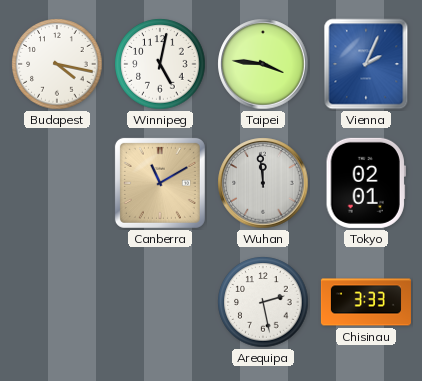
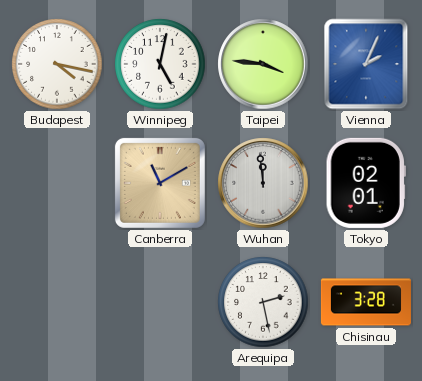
Chisinau: 3:33 -> 3:28
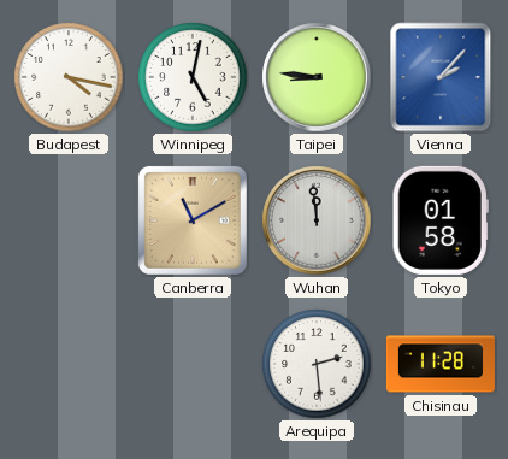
Taipei: 3:46 -> 8:46
Vienna: 2:04 -> 2:07
Tokyo: 02:01 -> 01:58
Arequipa: 2:28 -> 2:29
Chisinau: 3:28 -> 11:28
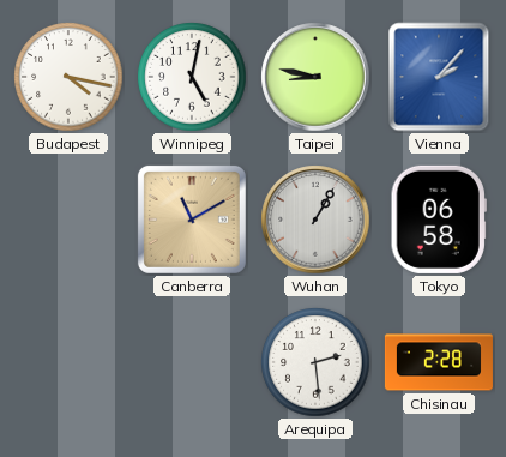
Taipei: 8:46 -> 8:47
Wuhan: 11:59 -> 1:05
Tokyo: 01:58 -> 06:58
Chisinau: 11:28 -> 2:28
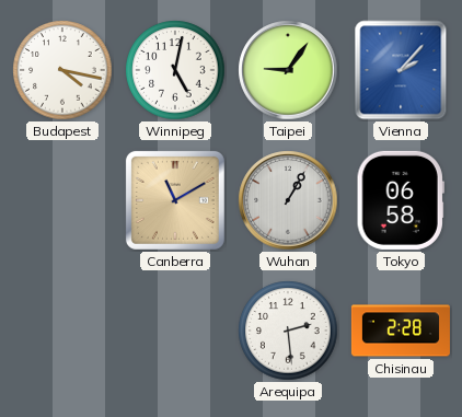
Taipei: 8:47 -> 9:06
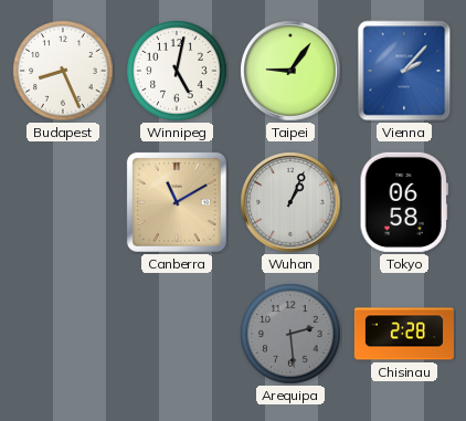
Budapest: 4:17 -> 8:26
Wuhan: 1:05 -> 1:04
Arequipa dial: white -> grey
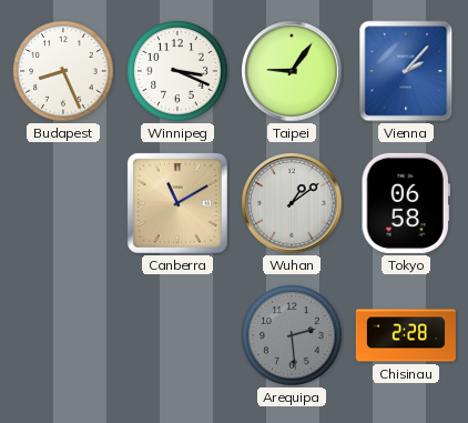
Winnipeg: 5:02 -> 3:19
Wuhan: 1:04 -> 1:09
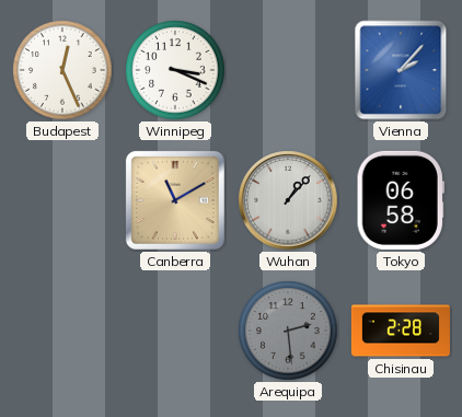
Budapest: 8:26 -> 12:26
Taipei: 9:06 -> none
Wuhan: 1:09 -> 1:07
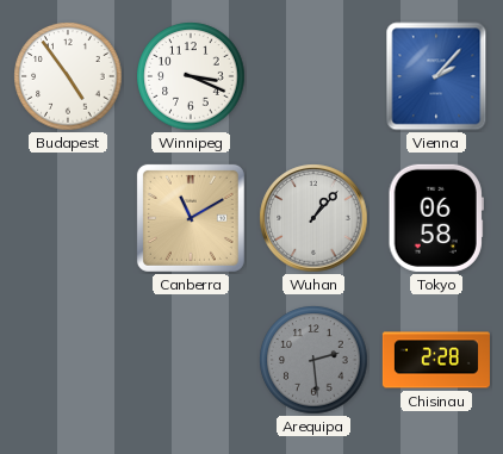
Budapest: 12:26 -> 4:54
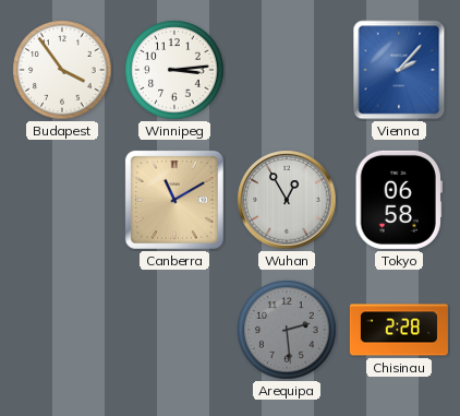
Budapest: 4:54 -> 3:54
Winnipeg: 3:19 -> 3:14
Wuhan: 1:07 -> 12:55
